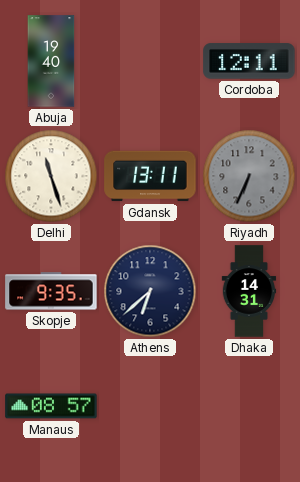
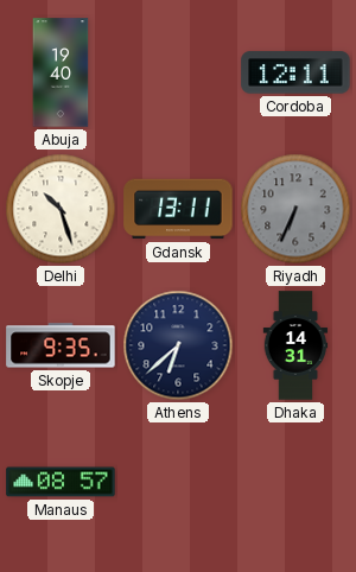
Delhi: 11:27 -> 10:27
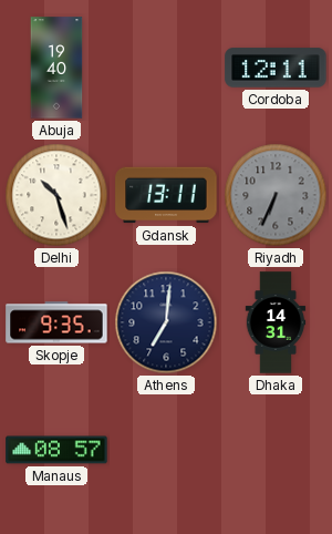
Athens: 6:38 -> 7:01
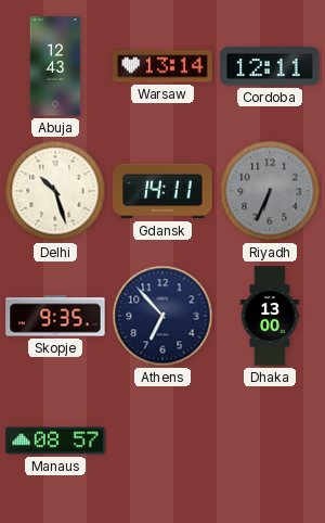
Abuja: 19:40 -> 12:43
Warsaw: none -> 13:14
Gdansk: 13:11 -> 14:11
Athens: 7:01 -> 6:53
Dhaka: 14:31 -> 13:00
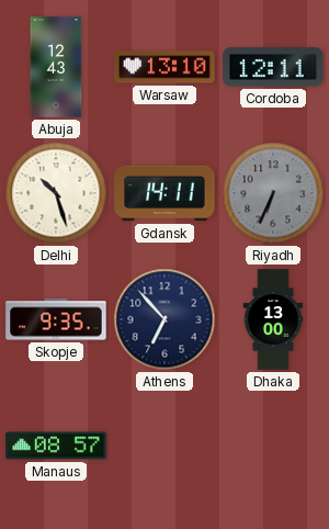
Warsaw: 13:14 -> 13:10
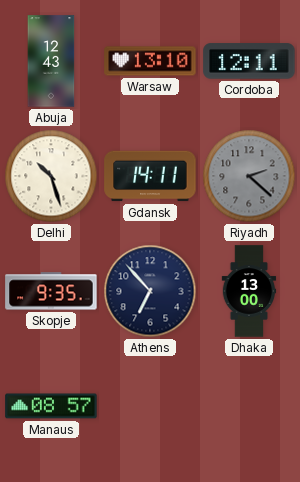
Riyadh: 6:34 -> 2:22
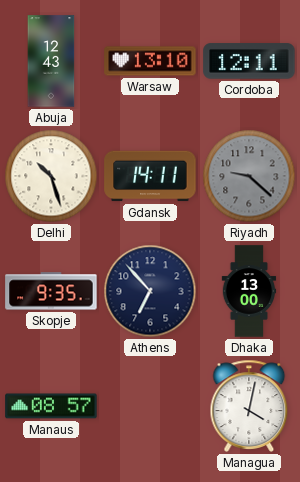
Riyadh: 2:22 -> 9:22
Managua: none -> 4:02
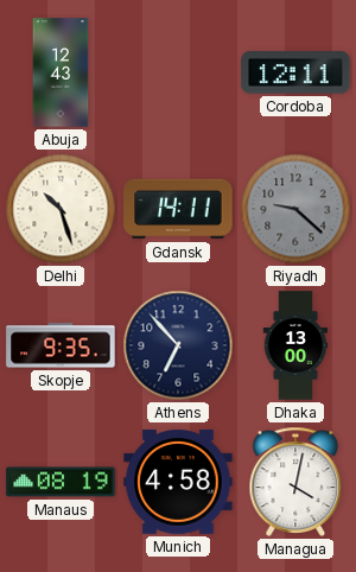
Warsaw: 13:10 -> none
Manaus: 08:57 -> 08:19
Munich: none -> 4:58
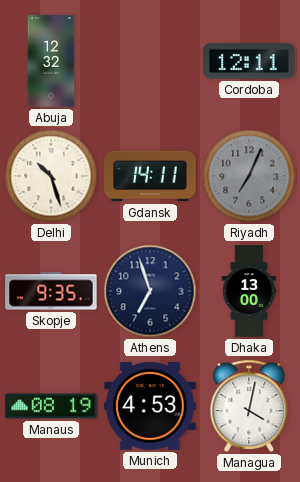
Abuja: 12:43 -> 12:32
Riyadh: 9:22 -> 7:04
Athens: 6:53 -> 6:57
Munich: 4:58 -> 4:53
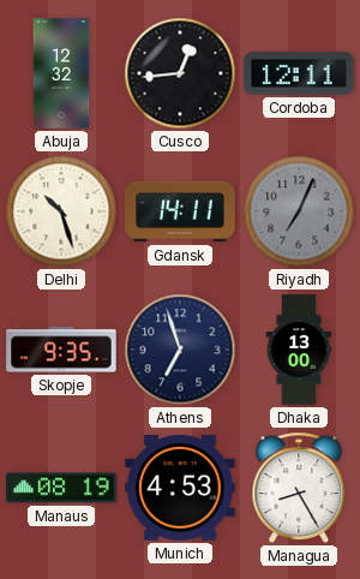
Cusco: none -> 12:44
Managua: 4:02 -> 8:25
